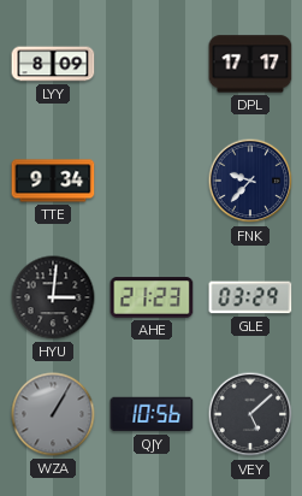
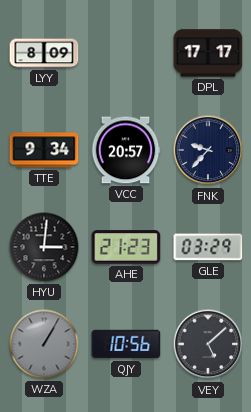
VCC: none -> 20:57
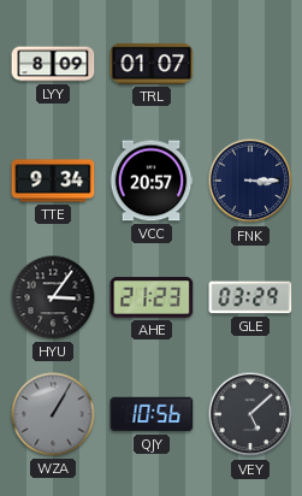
TRL: none -> 01:07
DPL: 17:17 -> none
FNK: 9:37 -> 3:15
HYU: 3:01 -> 3:06
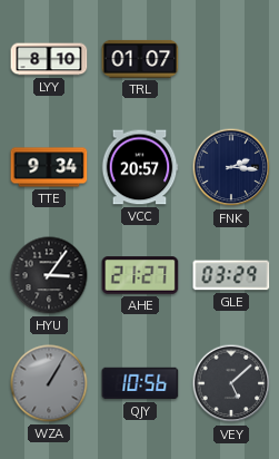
LYY: 8:09 -> 8:10
FNK: 3:15 -> 2:16
AHE: 21:23 -> 21:27
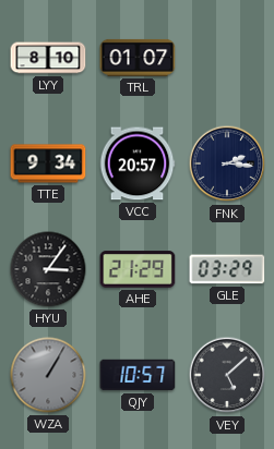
AHE: 21:27 -> 21:29
QJY: 10:56 -> 10:57
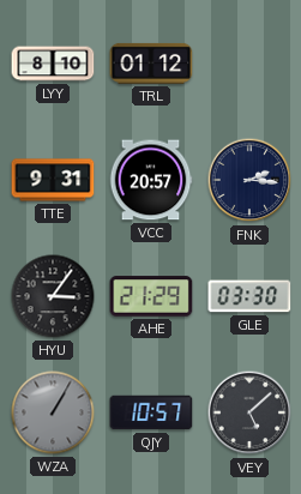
TRL: 01:07 -> 01:12
TTE: 9:34 -> 9:31
GLE: 03:29 -> 03:30
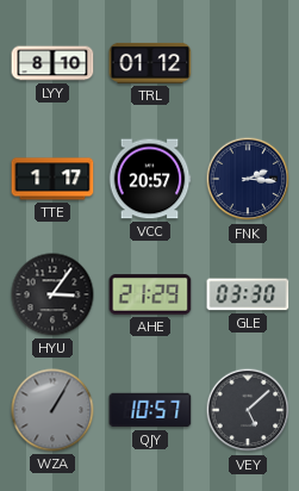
TTE: 9:31 -> 1:17
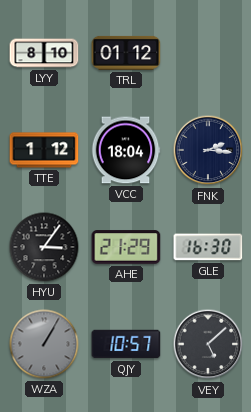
TTE: 1:17 -> 1:12
VCC: 20:57 -> 18:04
GLE: 03:30 -> 16:30
